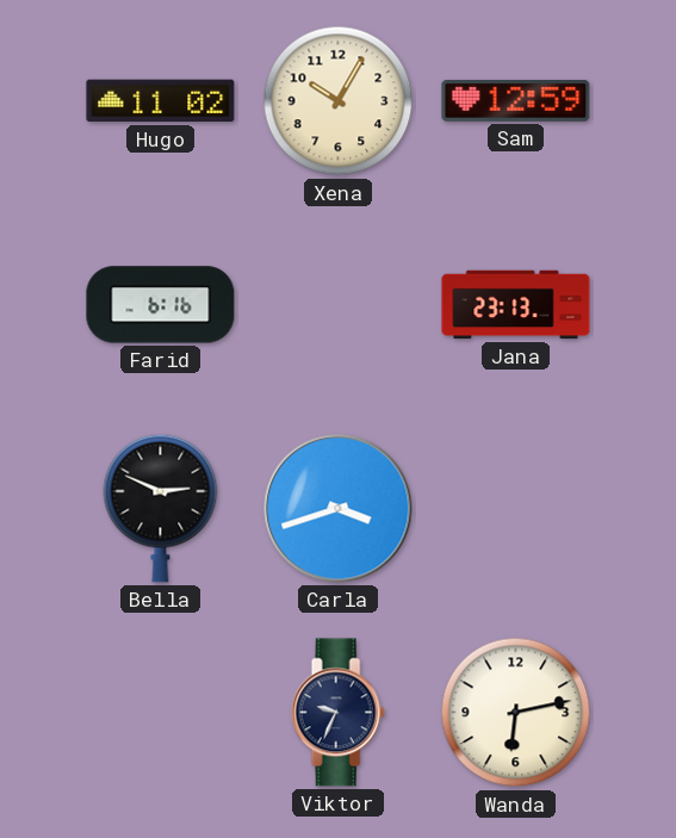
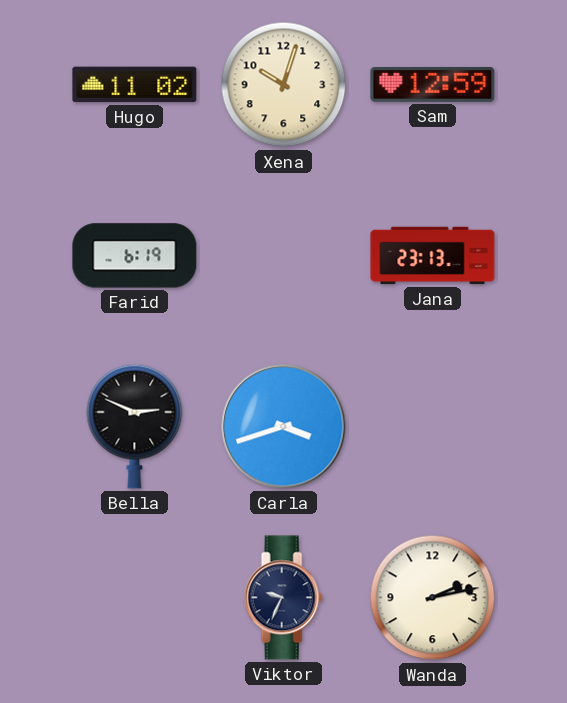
Xena: 10:05 -> 10:03
Farid: 6:16 -> 6:19
Wanda: 6:13 -> 2:13
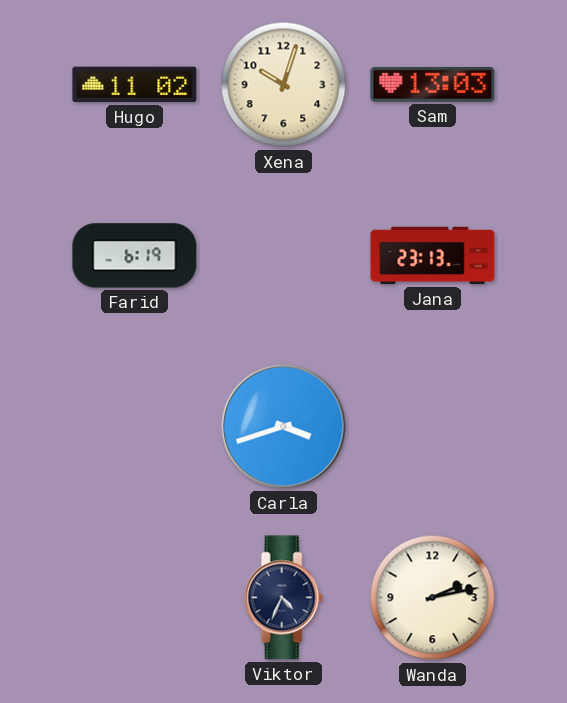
Sam: 12:59 -> 13:03
Bella: 2:49 -> none
Viktor: 9:34 -> 4:34
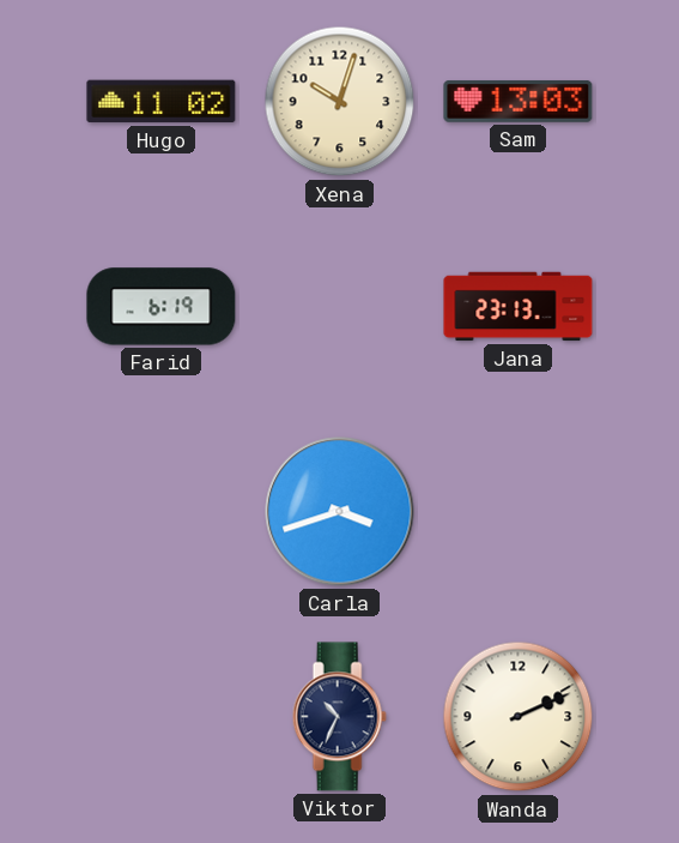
Viktor: 4:34 -> 10:34
Wanda: 2:13 -> 2:11
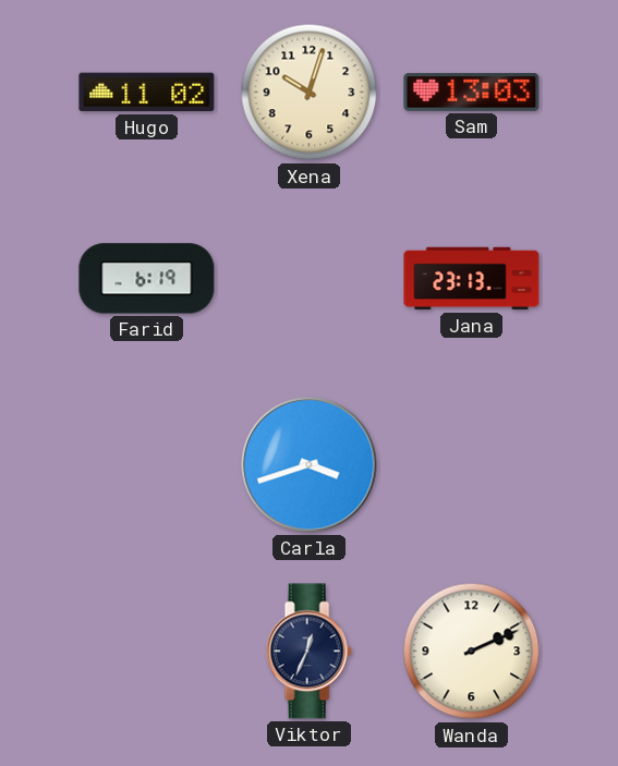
Viktor: 10:34 -> 12:34
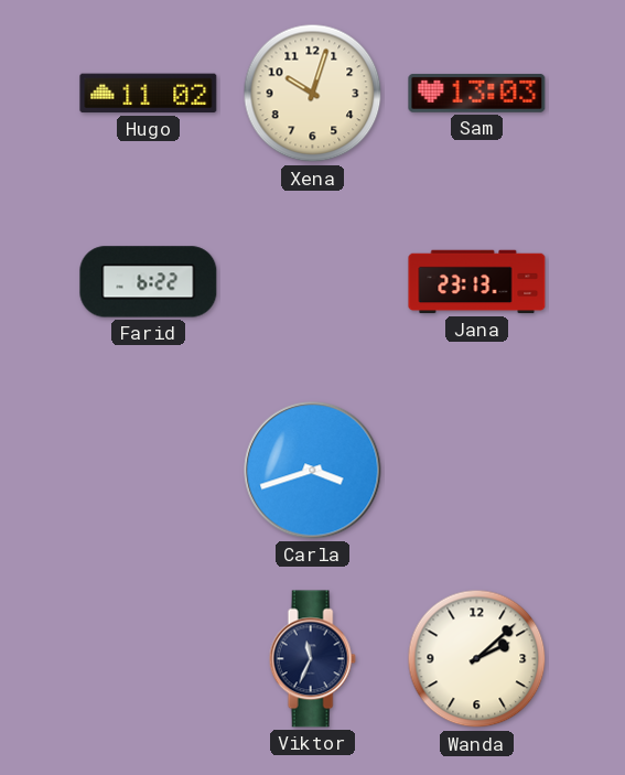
Farid: 6:19 -> 6:22
Viktor: 12:34 -> 11:34
Wanda: 2:11 -> 2:08
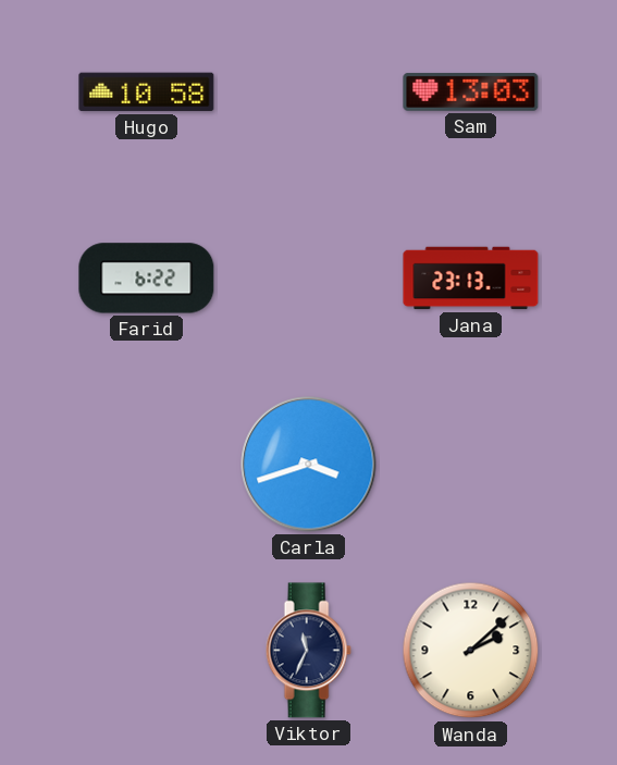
Hugo: 11:02 -> 10:58
Xena: 10:03 -> none
